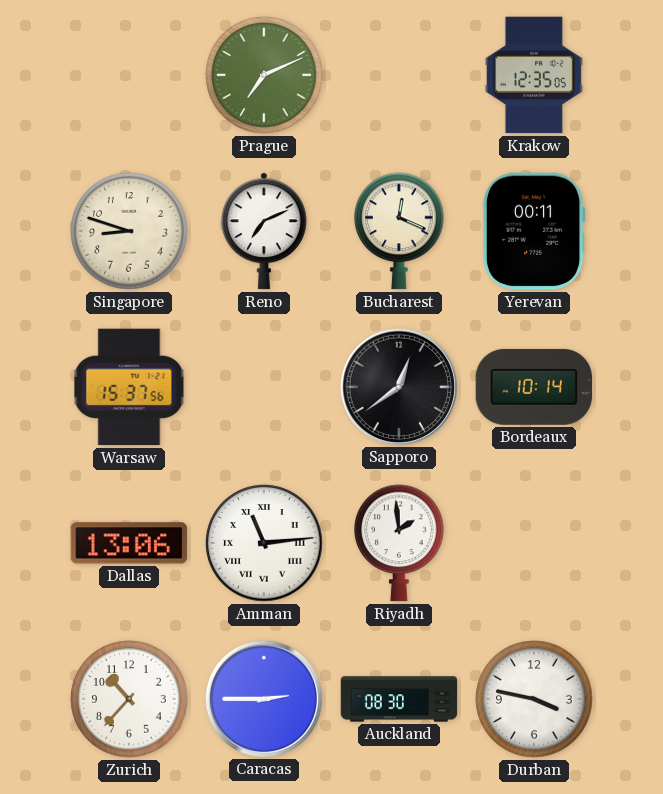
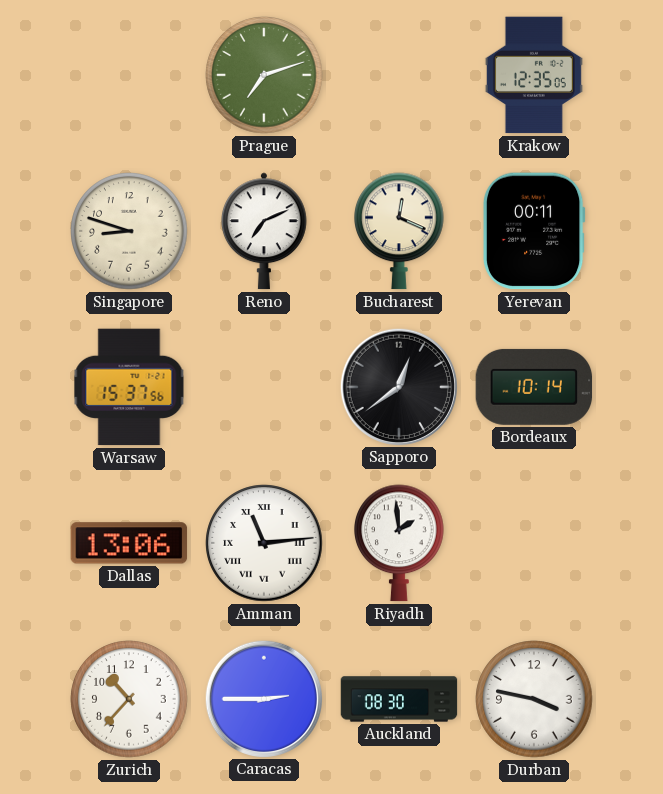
Prague: 7:11 -> 7:12
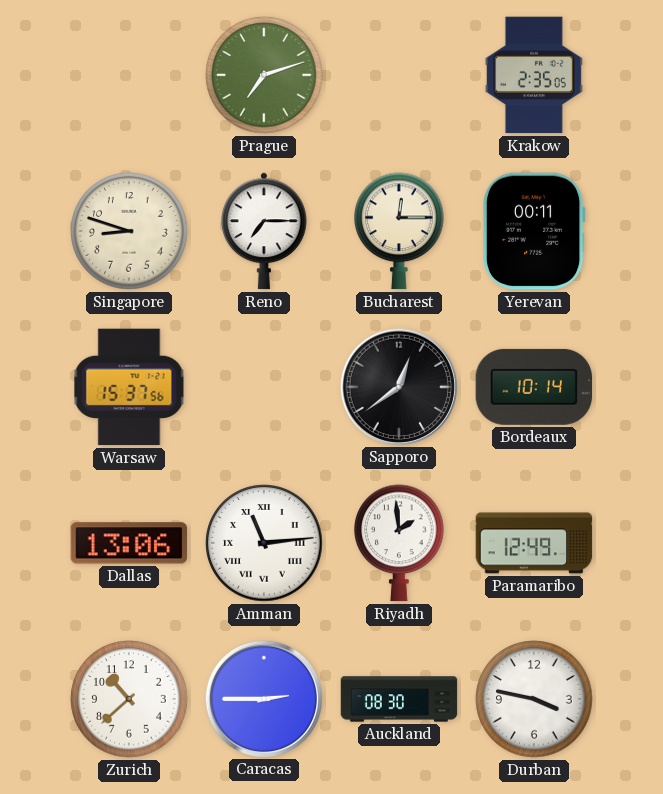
Krakow: 12:35 -> 2:35
Reno: 7:11 -> 7:15
Bucharest: 12:19 -> 12:15
Paramaribo: none -> 12:49
Zurich: 10:37 -> 10:38
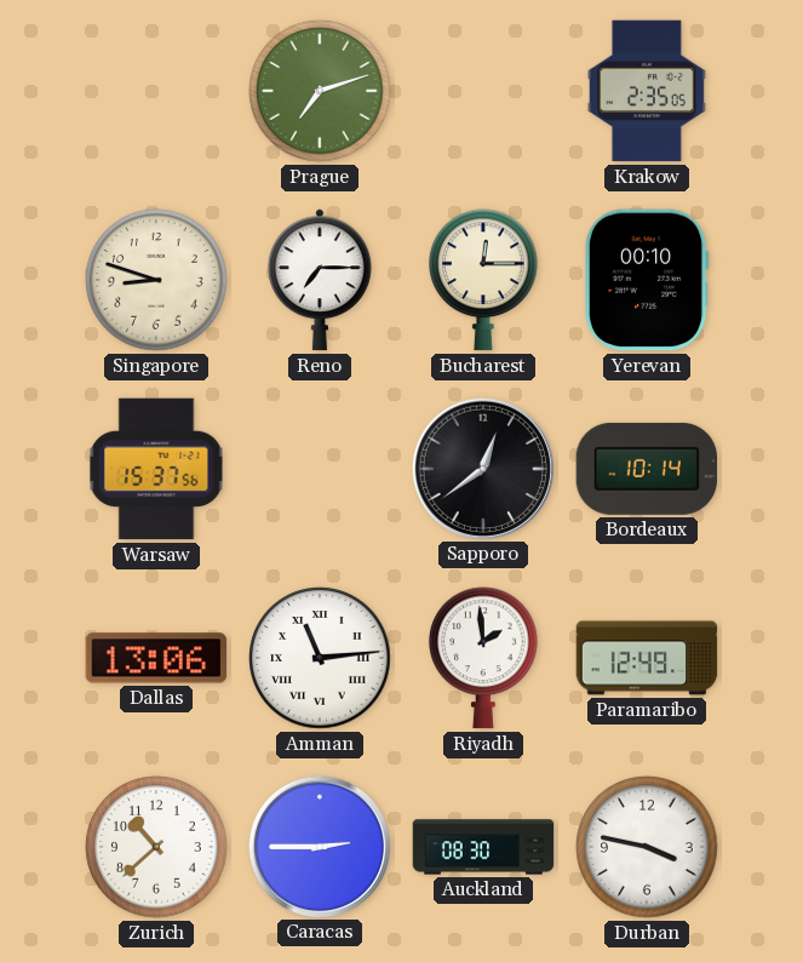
Yerevan: 00:11 -> 00:10
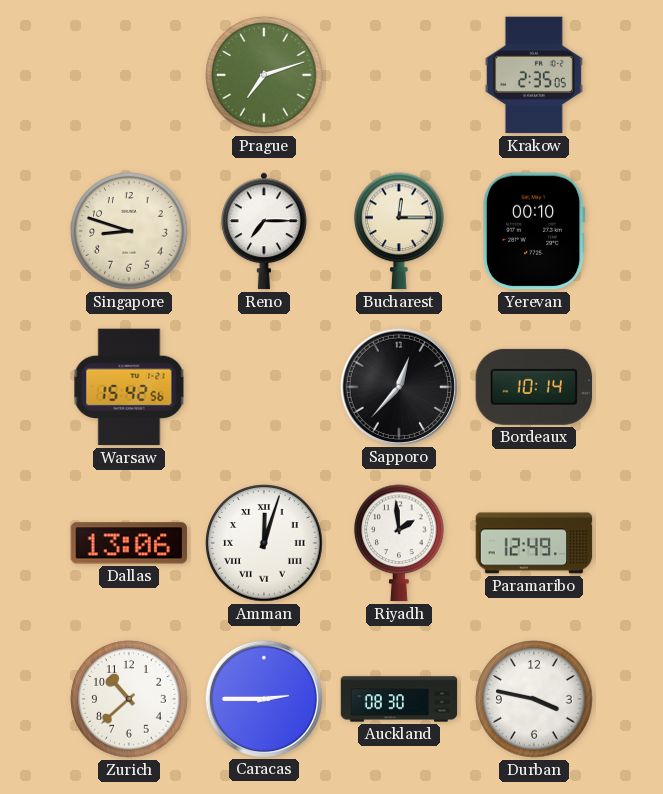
Warsaw: 15:37 -> 15:42
Sapporo: 12:39 -> 12:37
Amman: 11:14 -> 12:03
